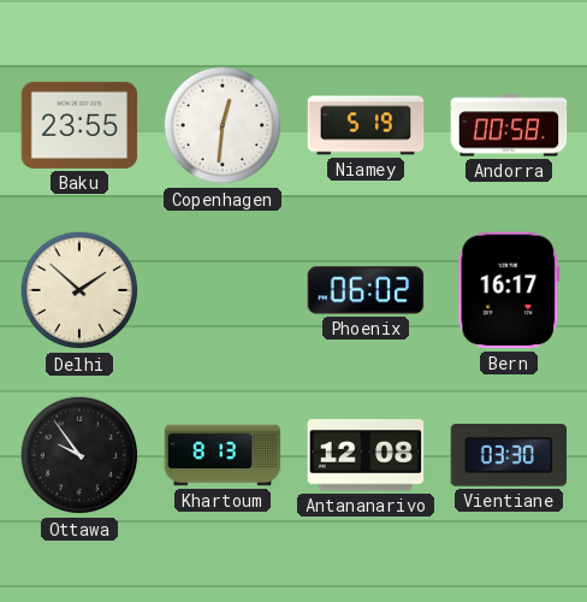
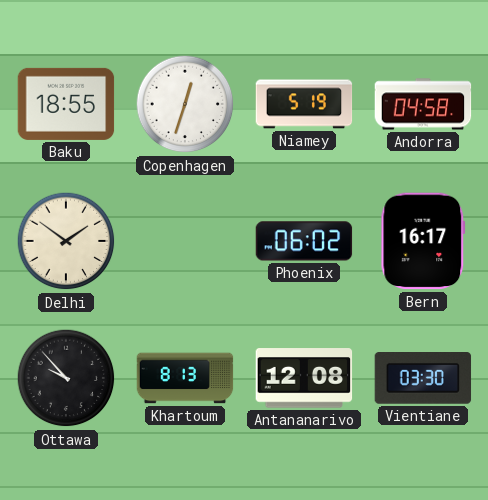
Baku: 23:55 -> 18:55
Copenhagen: 12:31 -> 12:33
Andorra: 00:58 -> 04:58
Delhi: 1:52 -> 1:51
Ottawa: 9:54 -> 9:53
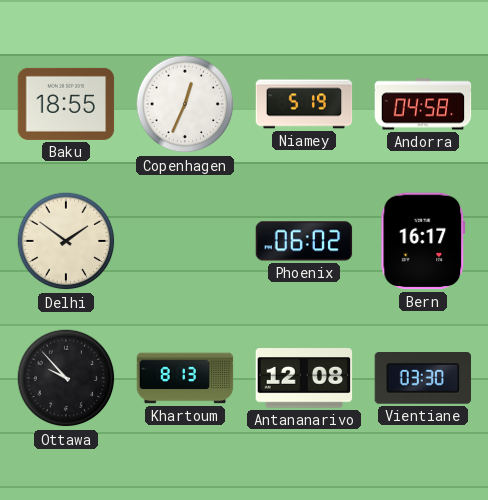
Copenhagen: 12:33 -> 12:34
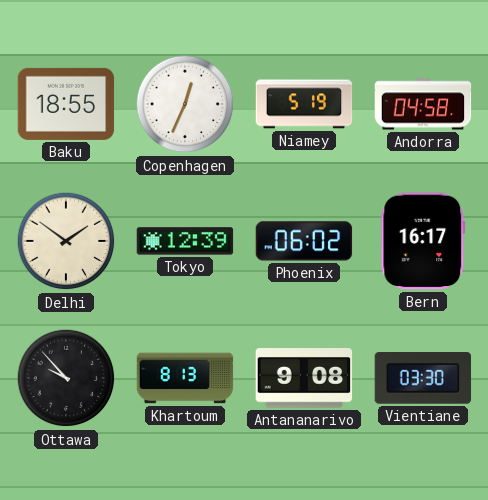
Tokyo: none -> 12:39
Antananarivo: 12:08 -> 9:08
